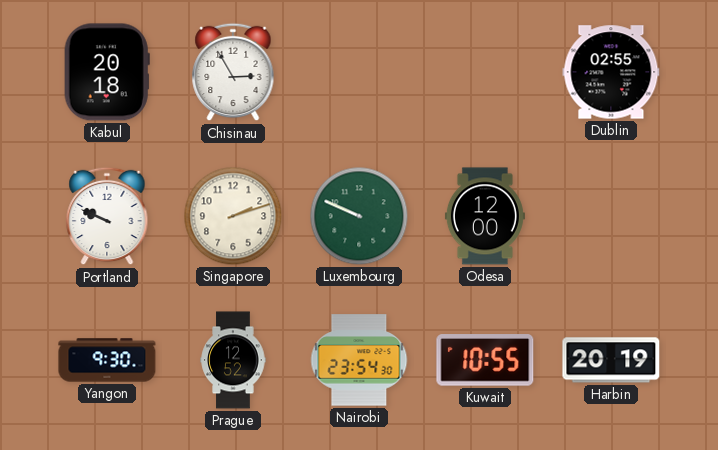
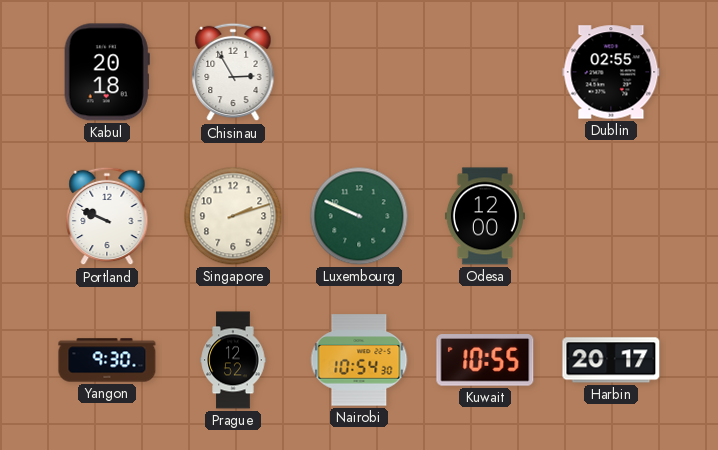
Nairobi: 23:54 -> 10:54
Harbin: 20:19 -> 20:17
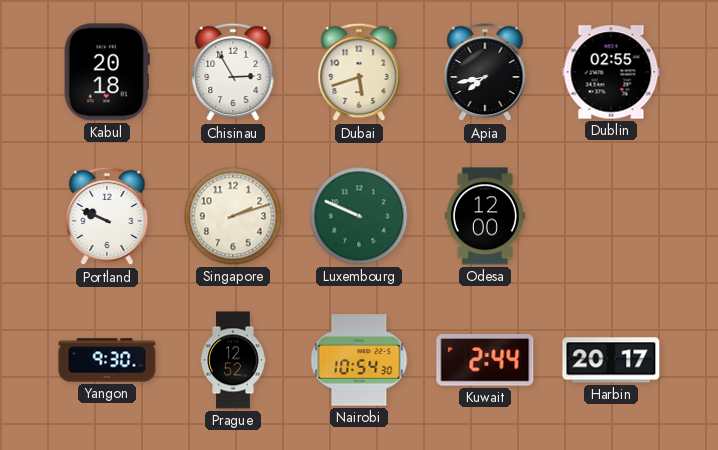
Dubai: none -> 5:42
Apia: none -> 7:43
Kuwait: 10:55 -> 2:44
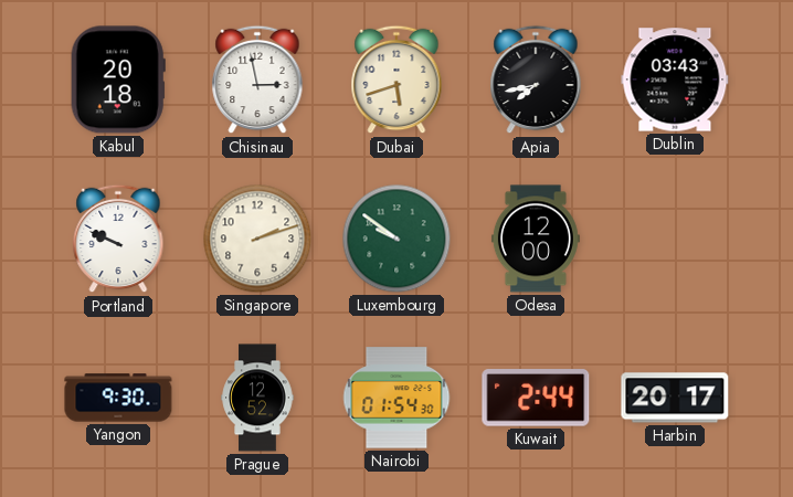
Chisinau: 2:55 -> 2:58
Dublin: 02:55 -> 03:43
Luxembourg: 9:49 -> 9:51
Nairobi: 10:54 -> 01:54
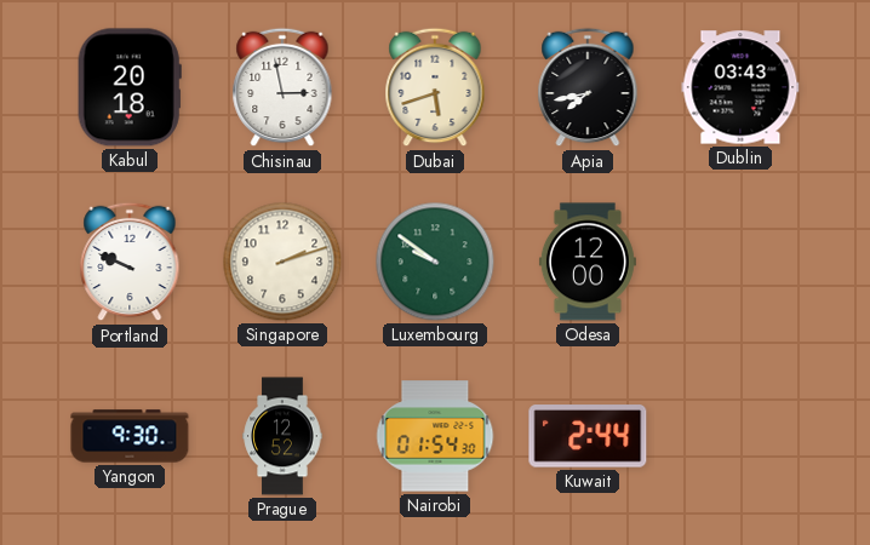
Harbin: 20:17 -> none
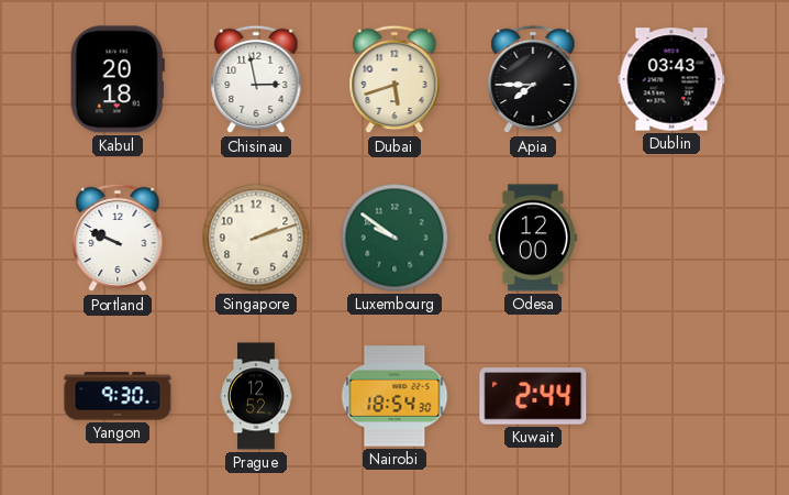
Apia: 7:43 -> 7:45
Nairobi: 01:54 -> 18:54
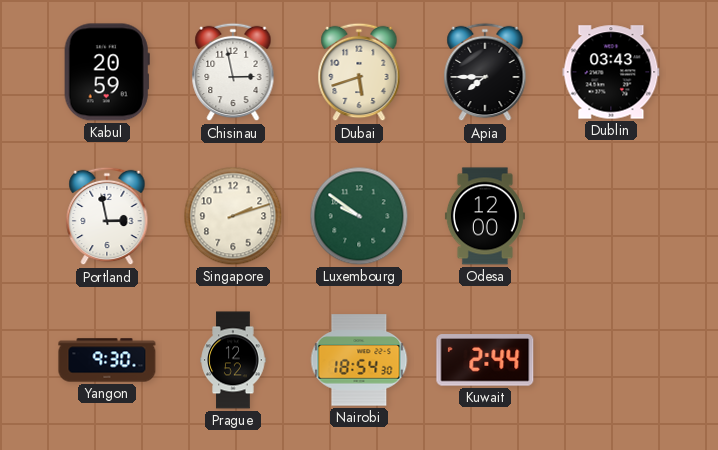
Kabul: 20:18 -> 20:59
Portland: 9:49 -> 2:58
